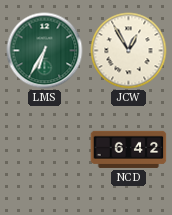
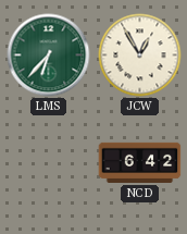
LMS: 6:35 -> 6:37
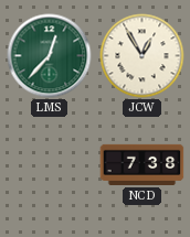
LMS: 6:37 -> 12:37
NCD: 6:42 -> 7:38
